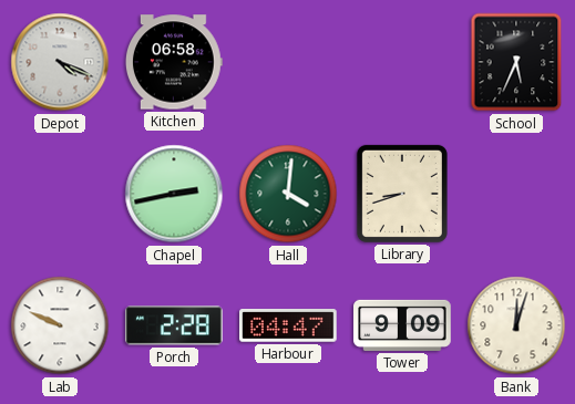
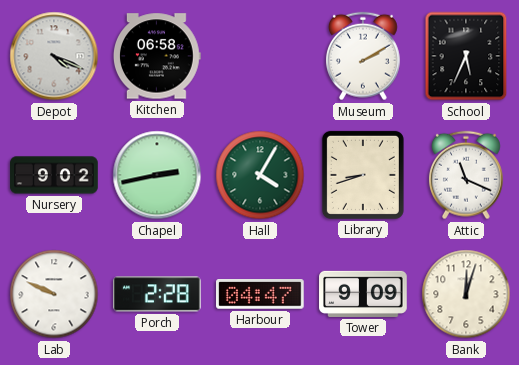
Museum: none -> 2:10
Nursery: none -> 9:02
Hall: 4:01 -> 4:05
Attic: none -> 11:19
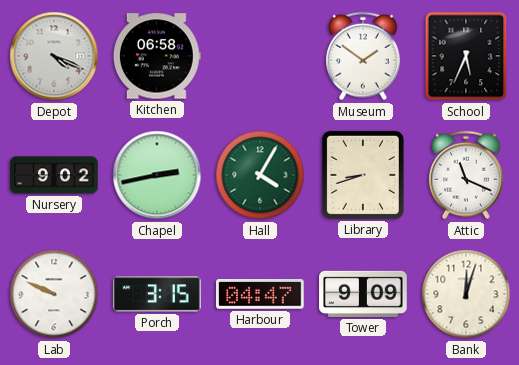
Museum: 2:10 -> 1:51
Porch: 2:28 -> 3:15
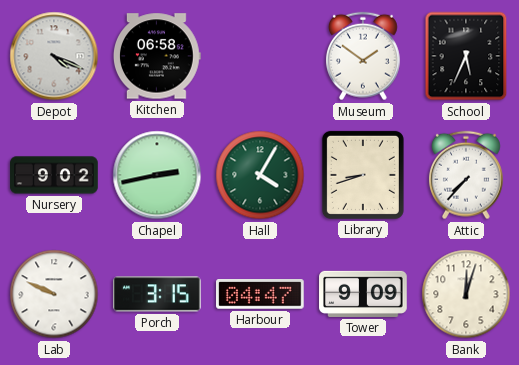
Attic: 11:19 -> 7:37
